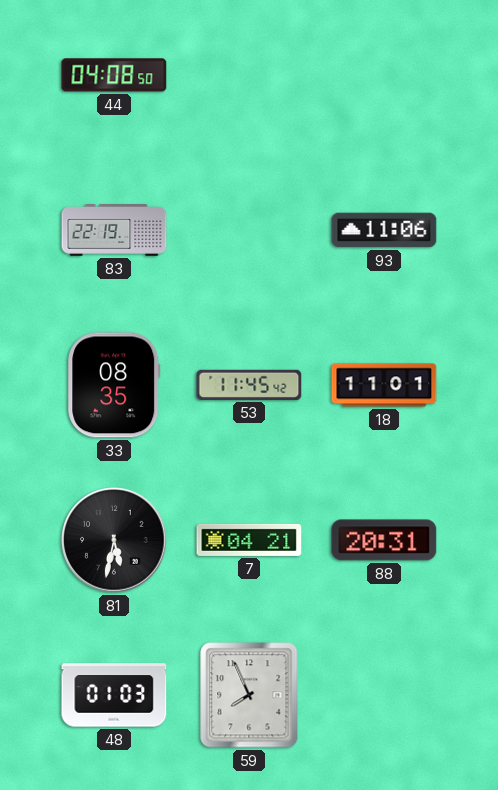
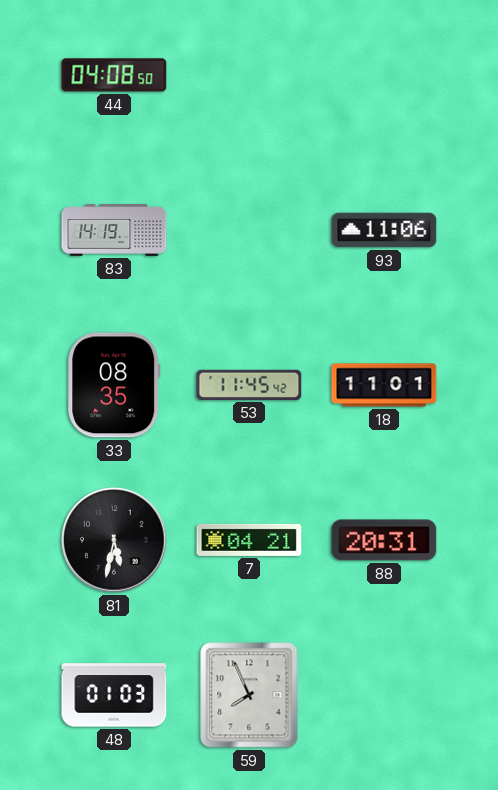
83: 22:19 -> 14:19
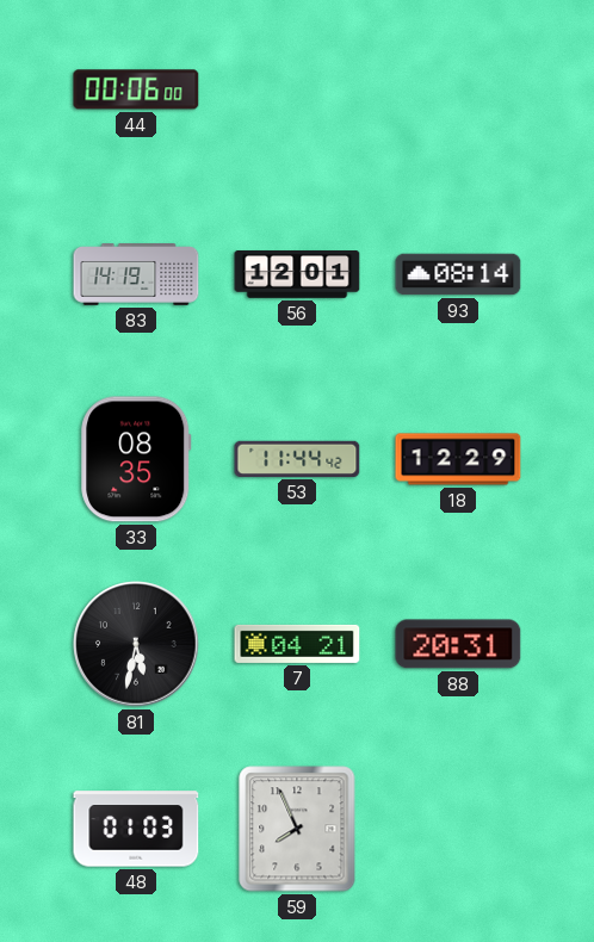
44: 04:08 -> 00:06
56: none -> 12:01
93: 11:06 -> 08:14
53: 11:45 -> 11:44
18: 11:01 -> 12:29
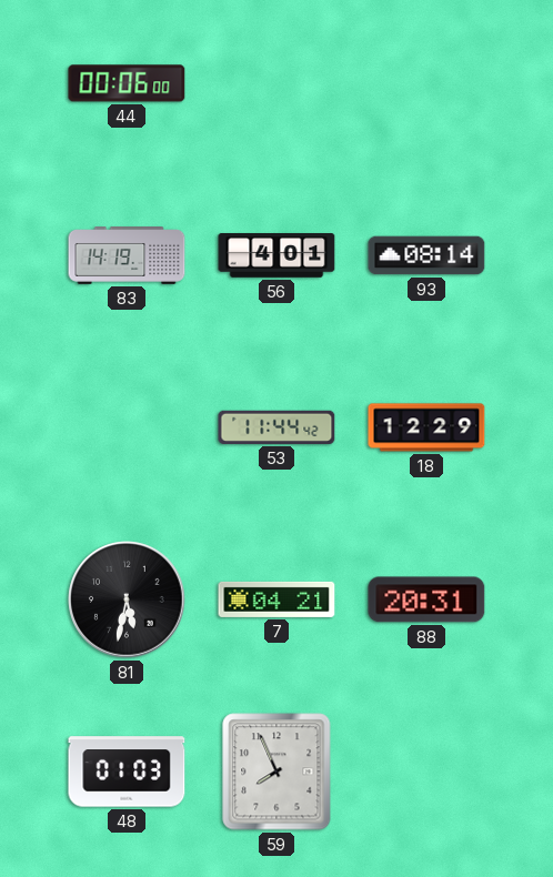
56: 12:01 -> 4:01
33: 08:35 -> none
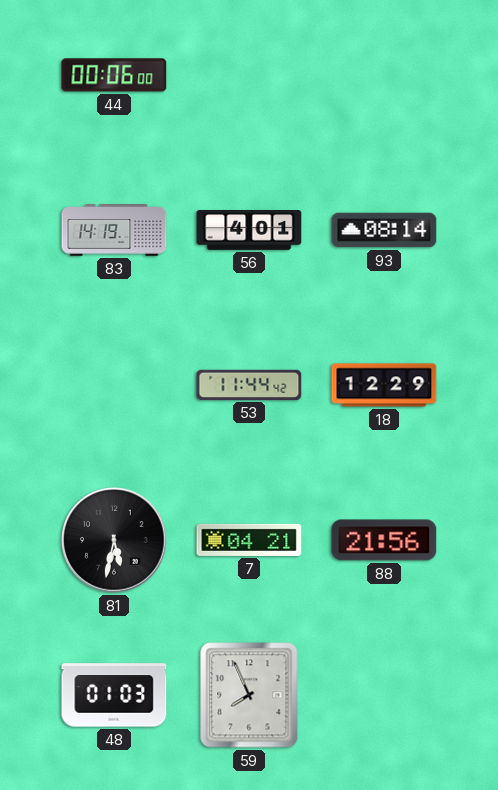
88: 20:31 -> 21:56
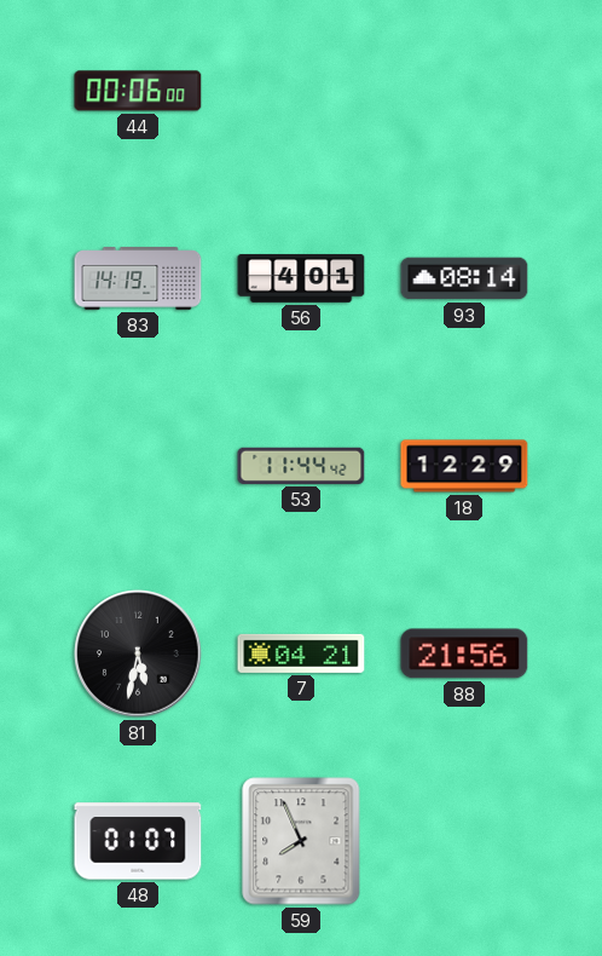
48: 01:03 -> 01:07
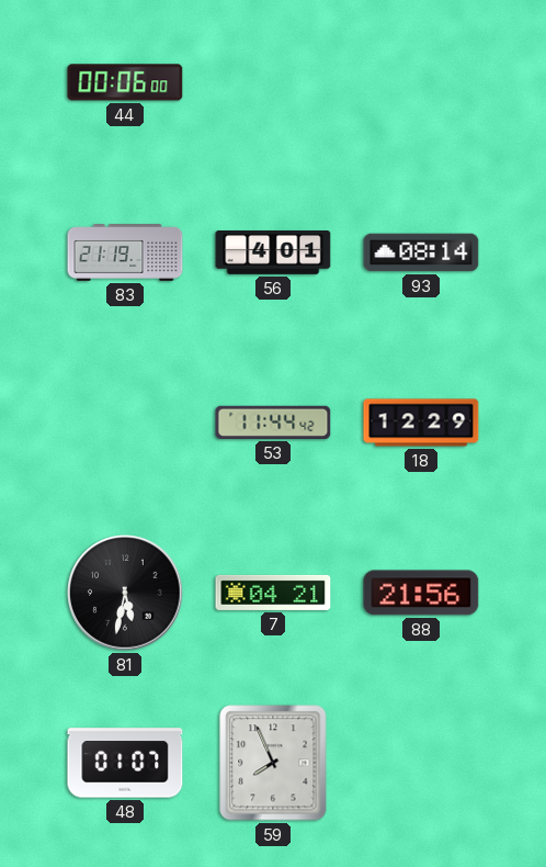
83: 14:19 -> 21:19
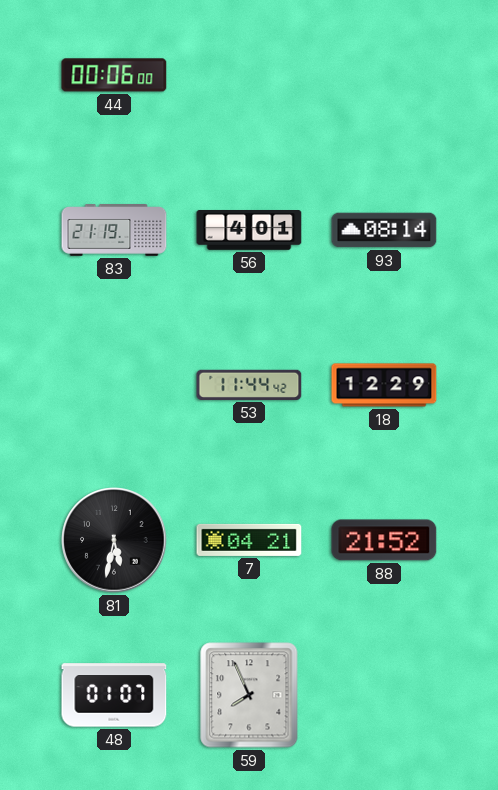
88: 21:56 -> 21:52
